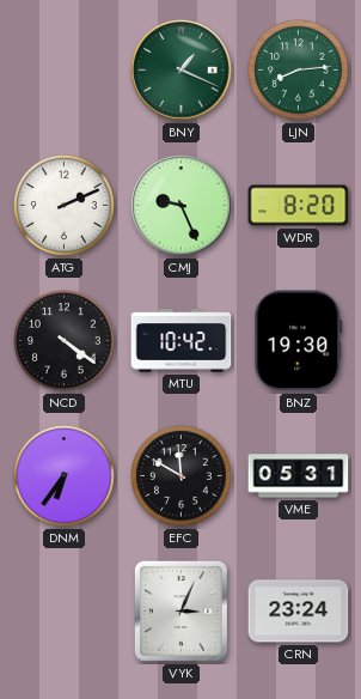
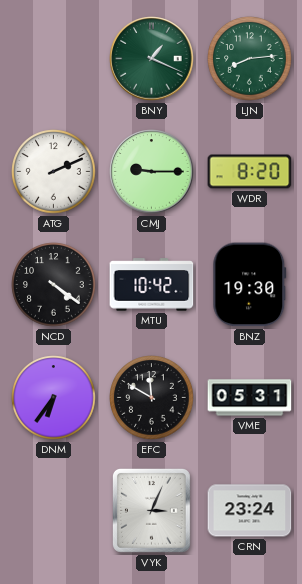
CMJ: 9:26 -> 9:15
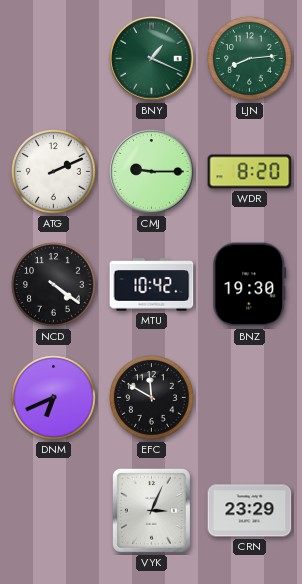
DNM: 6:36 -> 6:41
VME: 05:31 -> none
CRN: 23:24 -> 23:29
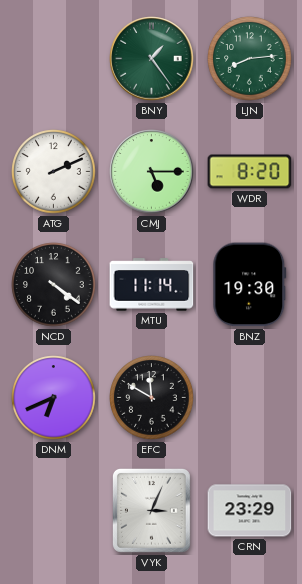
BNY: 1:19 -> 1:24
CMJ: 9:15 -> 5:15
MTU: 10:42 -> 11:14
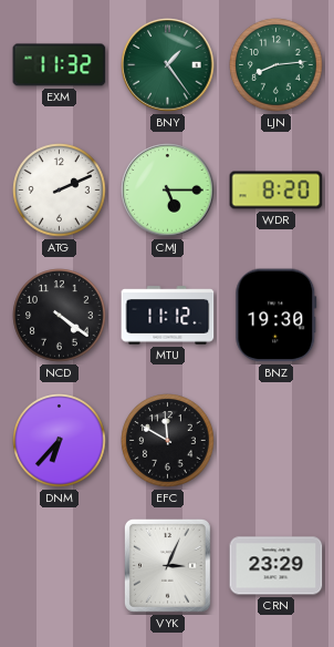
EXM: none -> 11:32
MTU: 11:14 -> 11:12
DNM: 6:41 -> 6:37
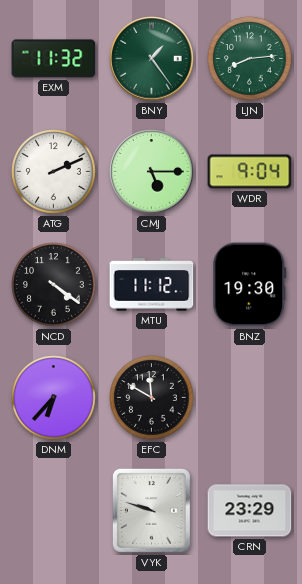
WDR: 8:20 -> 9:04
VYK: 3:04 -> 9:48
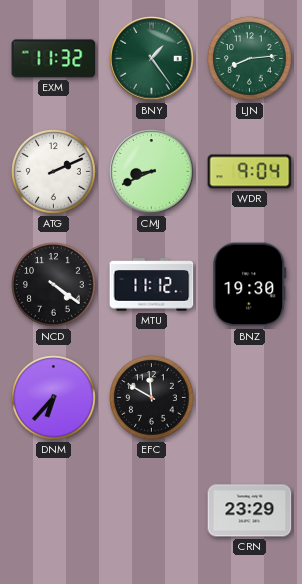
CMJ: 5:15 -> 8:41
VYK: 9:48 -> none
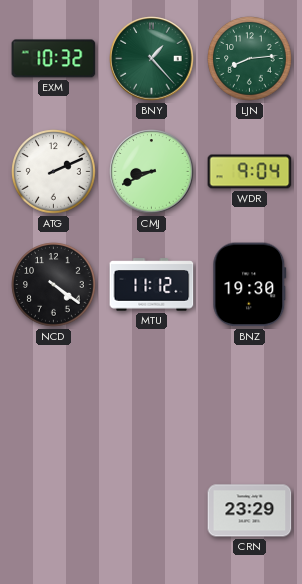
EXM: 11:32 -> 10:32
BNY: 1:24 -> 1:23
DNM: 6:37 -> none
EFC: 11:50 -> none
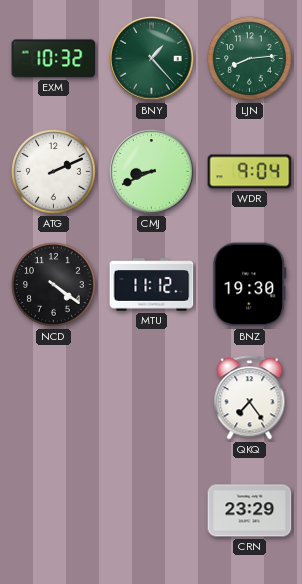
QKQ: none -> 7:24
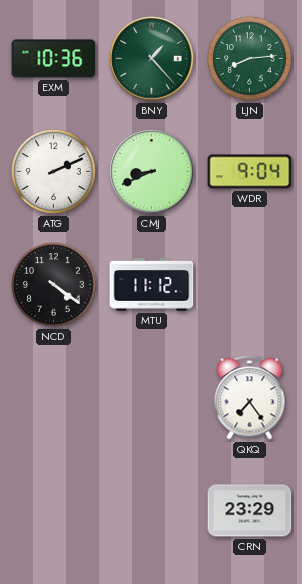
EXM: 10:32 -> 10:36
BNZ: 19:30 -> none
